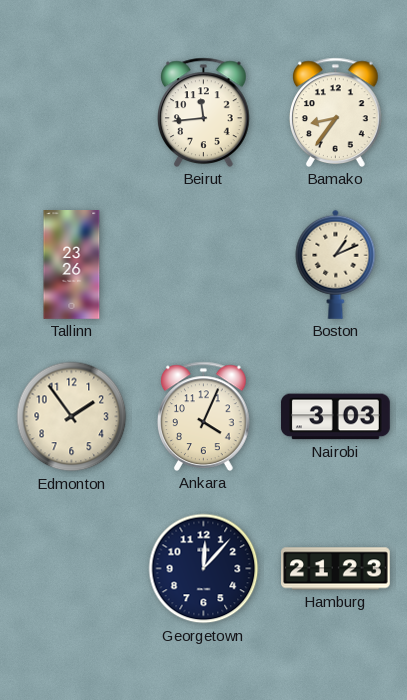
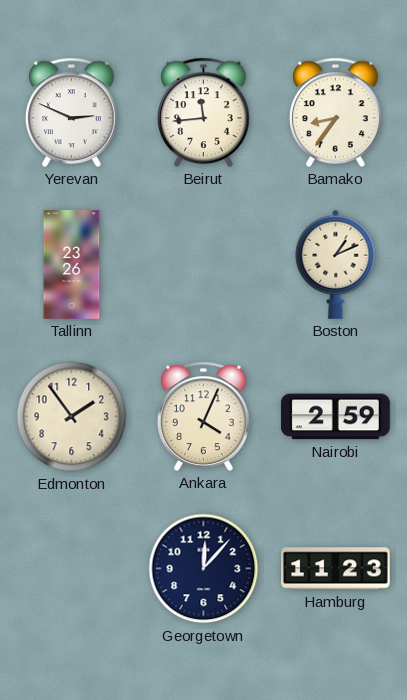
Yerevan: none -> 2:49
Nairobi: 3:03 -> 2:59
Hamburg: 21:23 -> 11:23
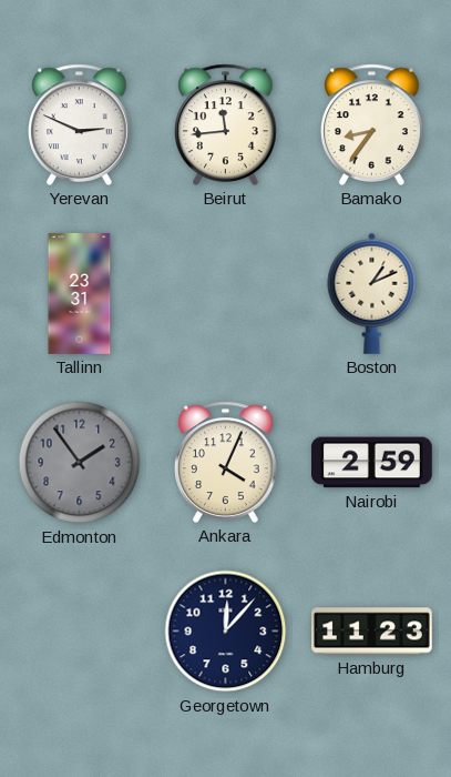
Tallinn: 23:26 -> 23:31
Edmonton dial: cream -> grey
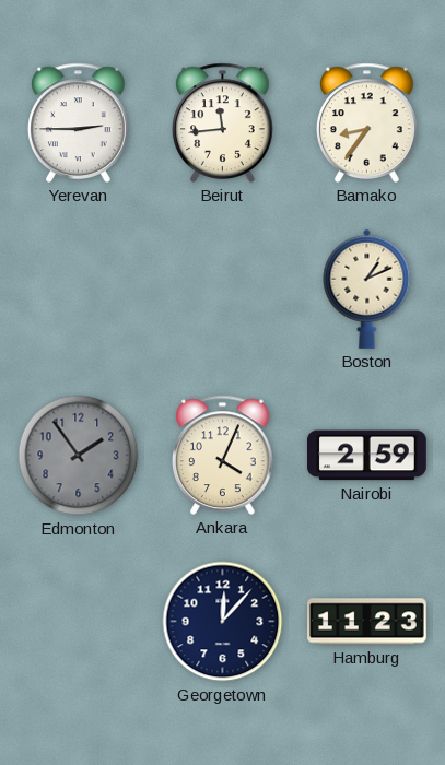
Yerevan: 2:49 -> 2:45
Tallinn: 23:31 -> none
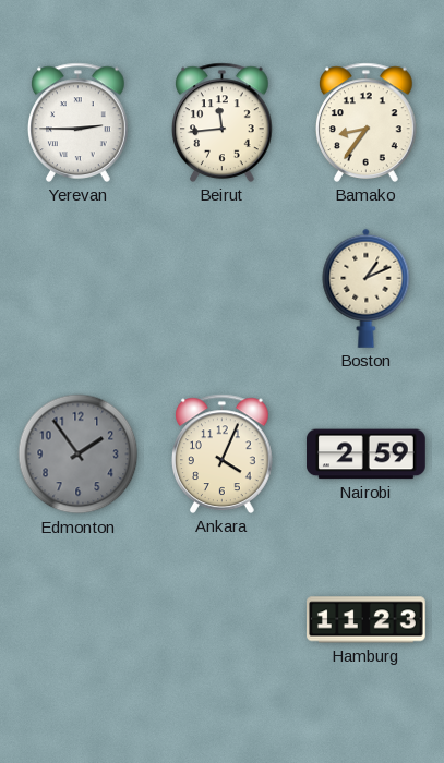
Georgetown: 12:07 -> none
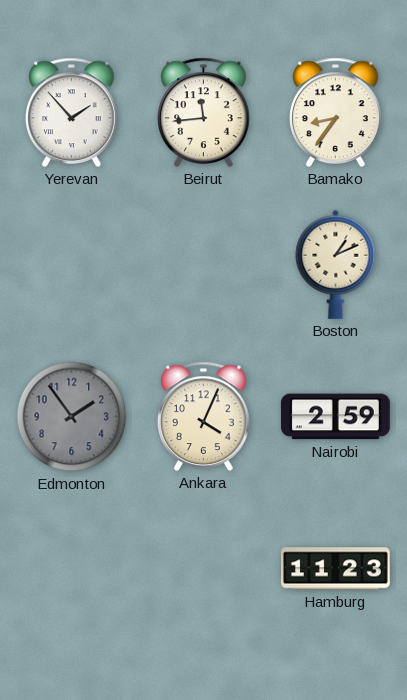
Yerevan: 2:45 -> 1:53
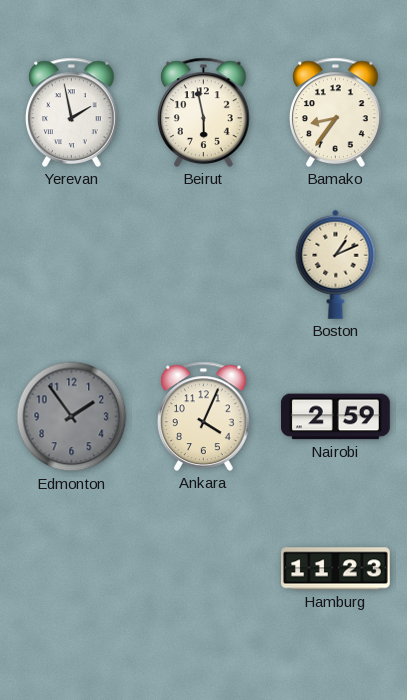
Yerevan: 1:53 -> 1:58
Beirut: 11:44 -> 5:58
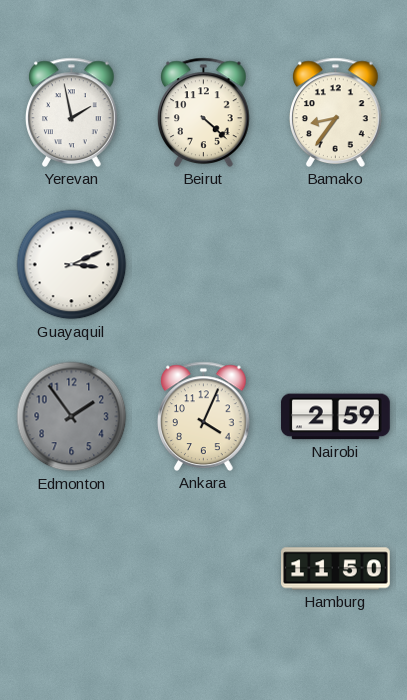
Beirut: 5:58 -> 4:22
Guayaquil: none -> 3:11
Boston: 1:11 -> none
Hamburg: 11:23 -> 11:50
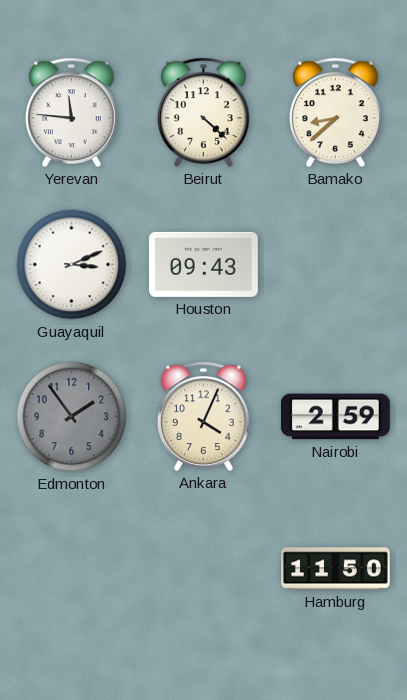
Yerevan: 1:58 -> 11:46
Bamako: 8:36 -> 8:38
Houston: none -> 09:43
